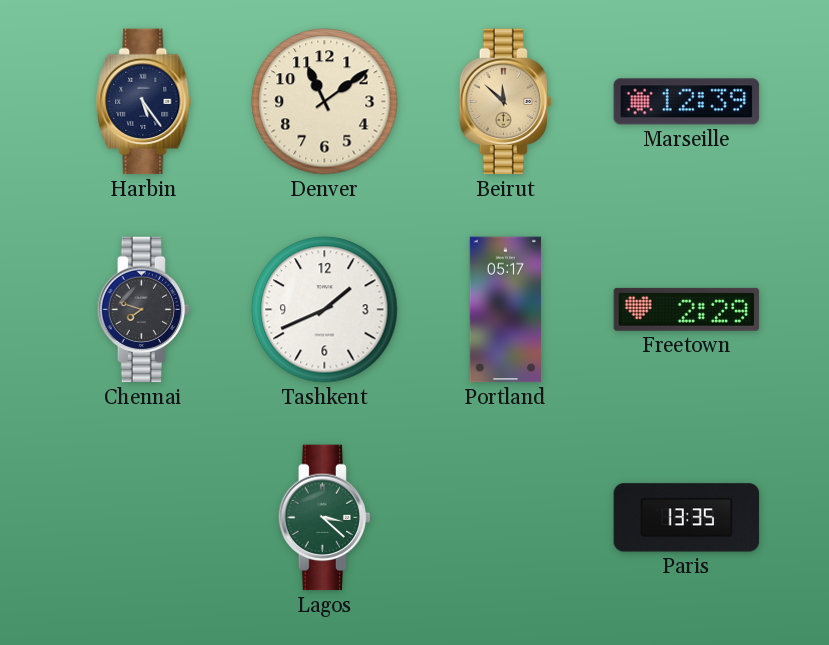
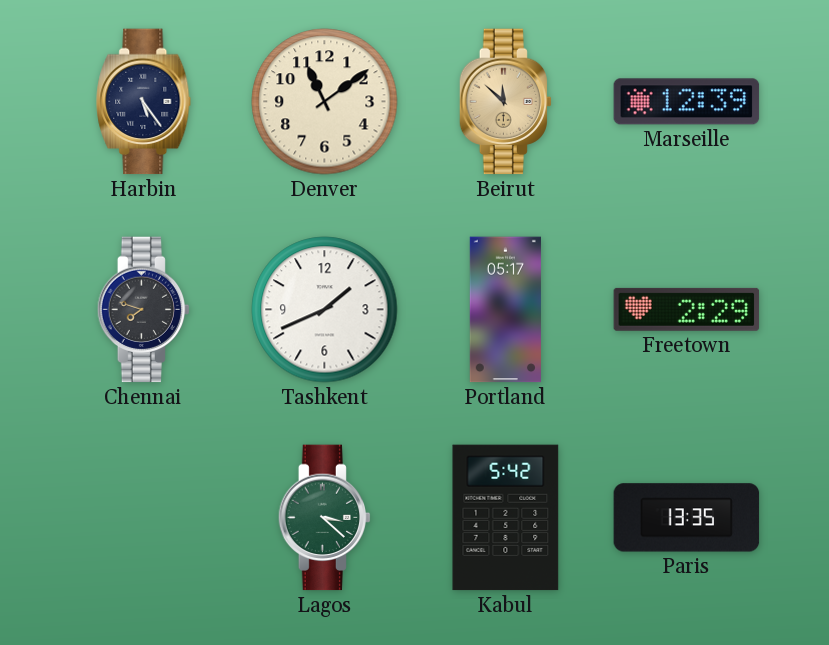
Kabul: none -> 5:42
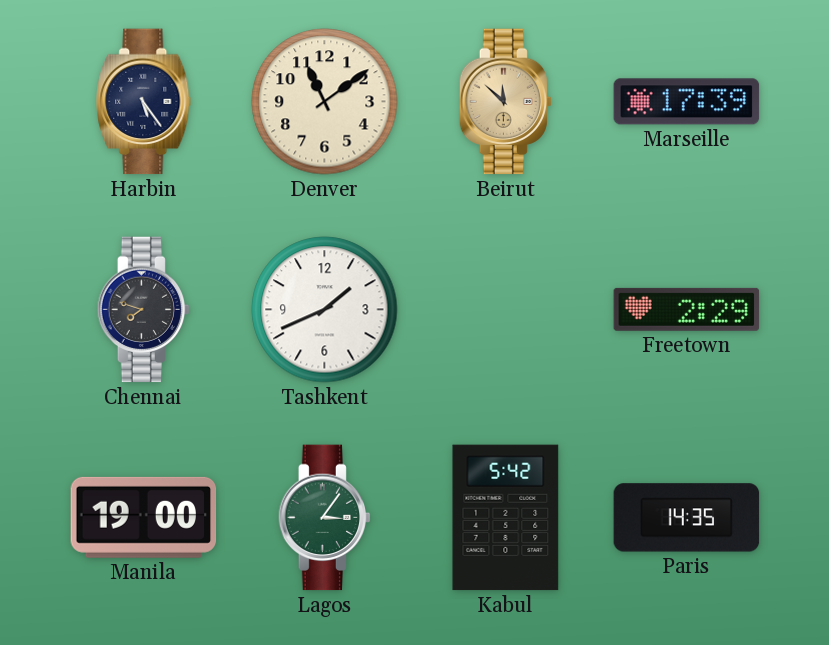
Marseille: 12:39 -> 17:39
Portland: 05:17 -> none
Manila: none -> 19:00
Lagos: 3:22 -> 3:06
Paris: 13:35 -> 14:35
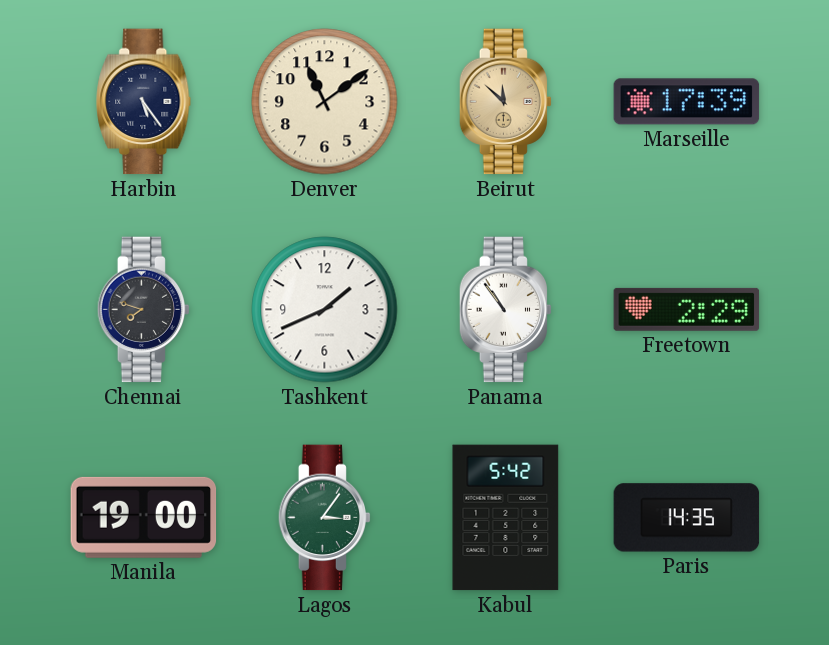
Panama: none -> 10:54
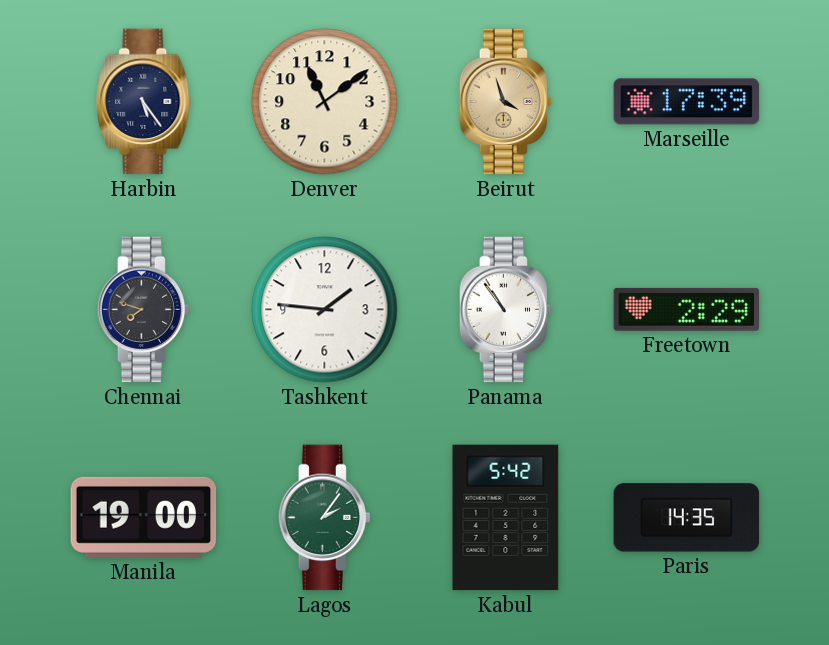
Beirut: 11:52 -> 3:57
Tashkent: 1:41 -> 1:46
Lagos: 3:06 -> 2:06
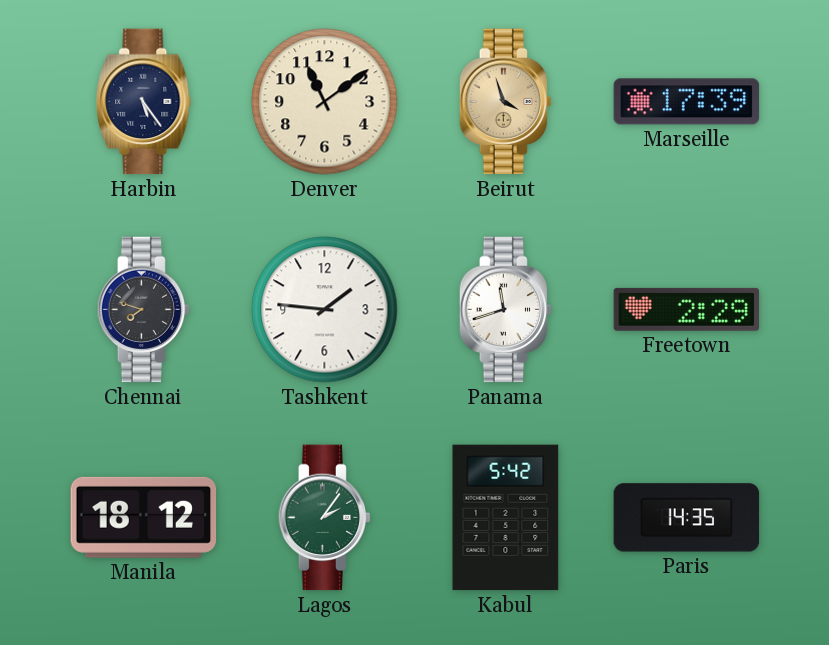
Panama: 10:54 -> 11:42
Manila: 19:00 -> 18:12
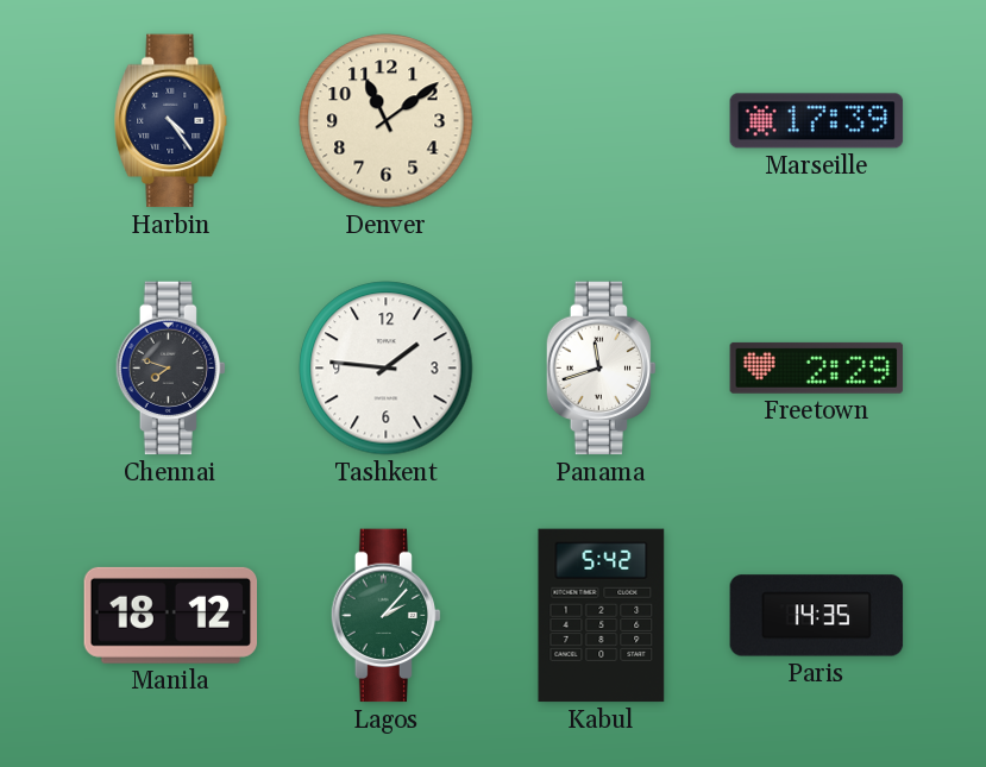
Harbin: 5:24 -> 4:24
Beirut: 3:57 -> none
Lagos: 2:06 -> 2:07
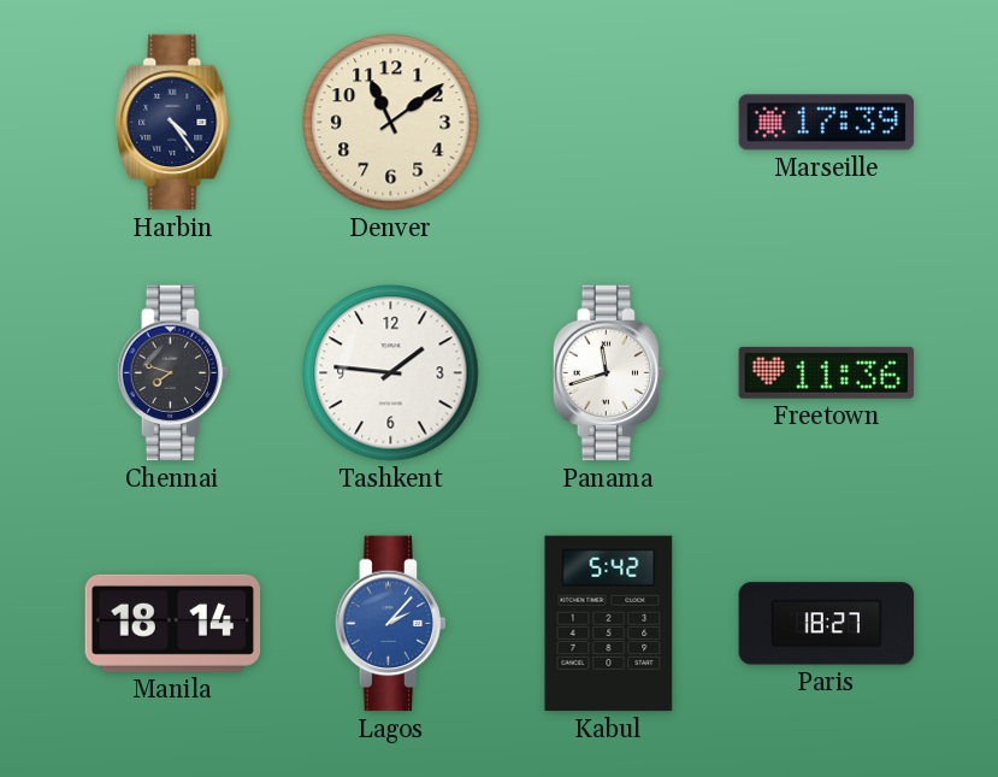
Freetown: 2:29 -> 11:36
Manila: 18:12 -> 18:14
Lagos dial: green -> blue
Paris: 14:35 -> 18:27
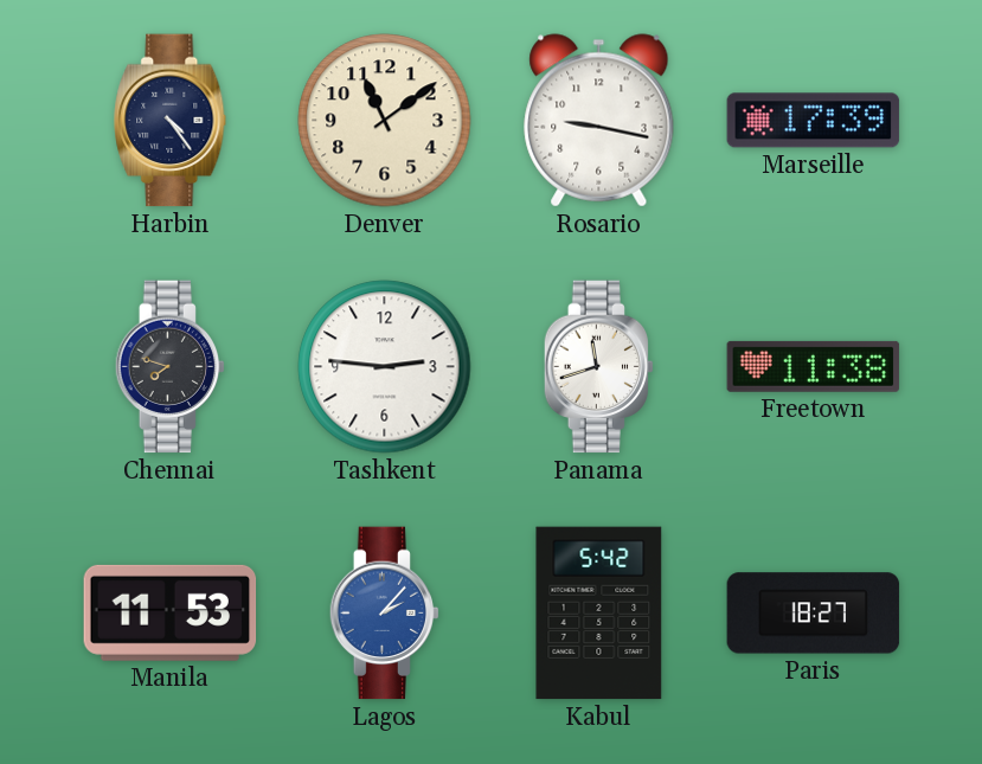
Rosario: none -> 9:17
Tashkent: 1:46 -> 2:46
Freetown: 11:36 -> 11:38
Manila: 18:14 -> 11:53
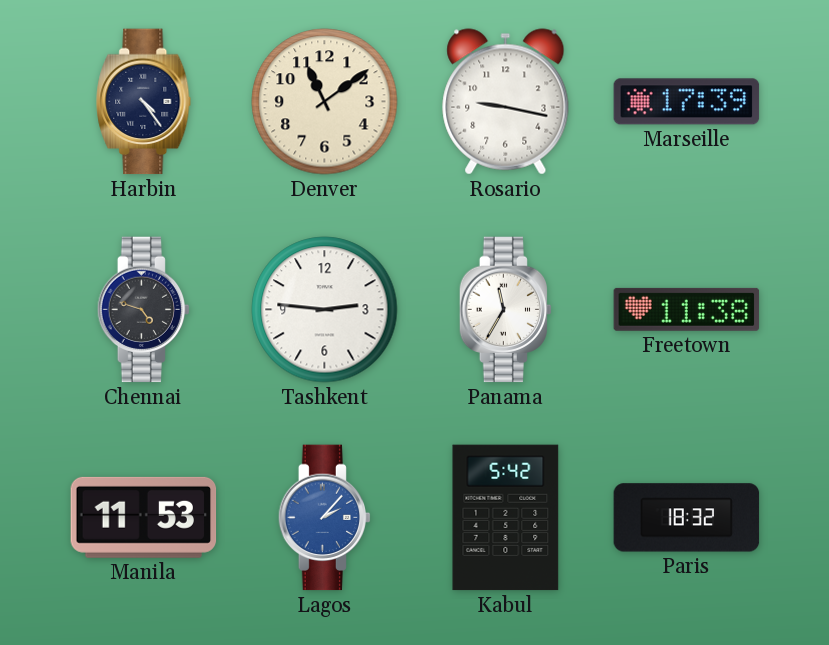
Chennai: 7:48 -> 4:48
Panama: 11:42 -> 11:35
Paris: 18:27 -> 18:32
